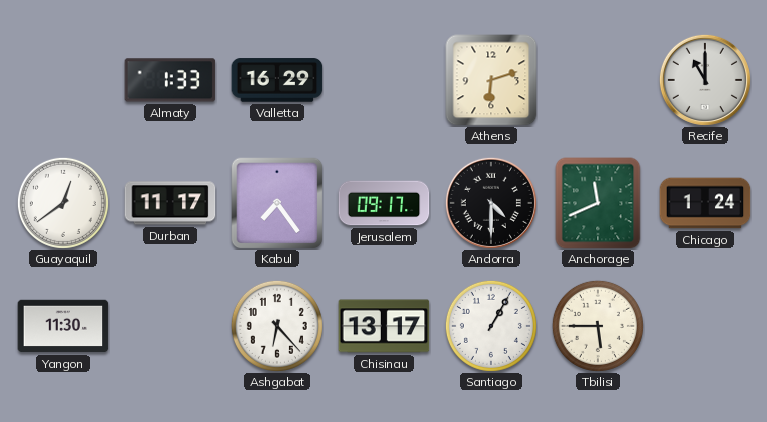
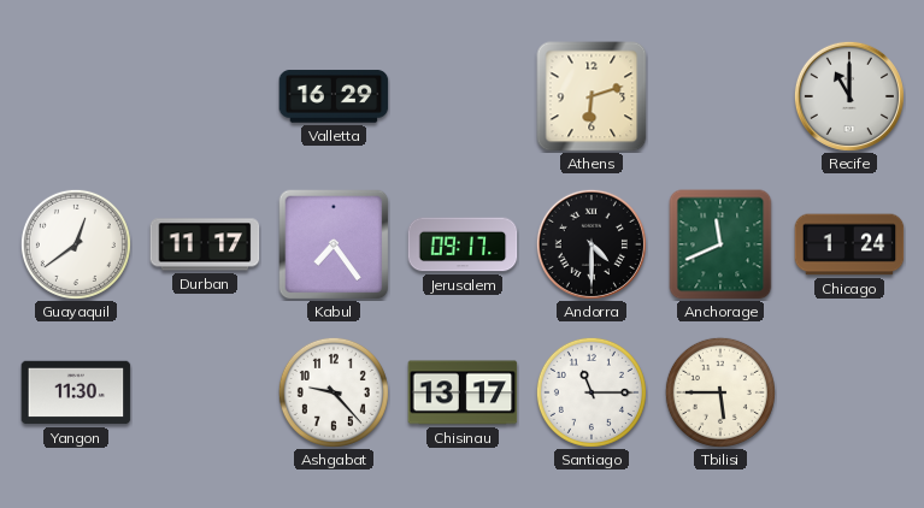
Almaty: 1:33 -> none
Ashgabat: 6:23 -> 9:23
Santiago: 1:05 -> 11:15
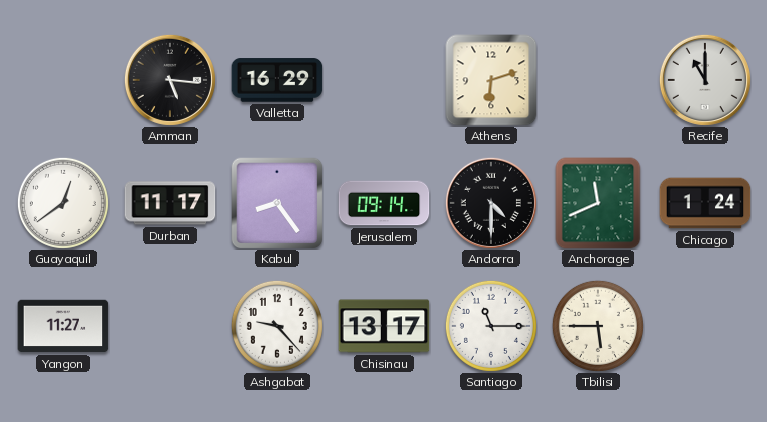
Amman: none -> 5:16
Kabul: 7:24 -> 8:24
Jerusalem: 09:17 -> 09:14
Yangon: 11:30 -> 11:27
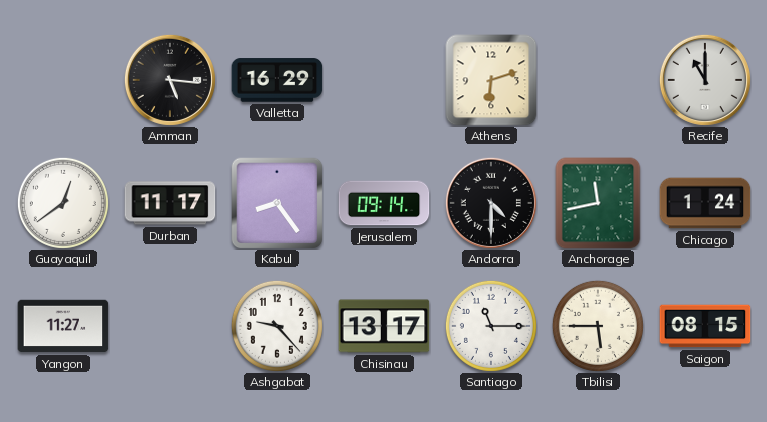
Anchorage: 11:41 -> 11:43
Saigon: none -> 08:15
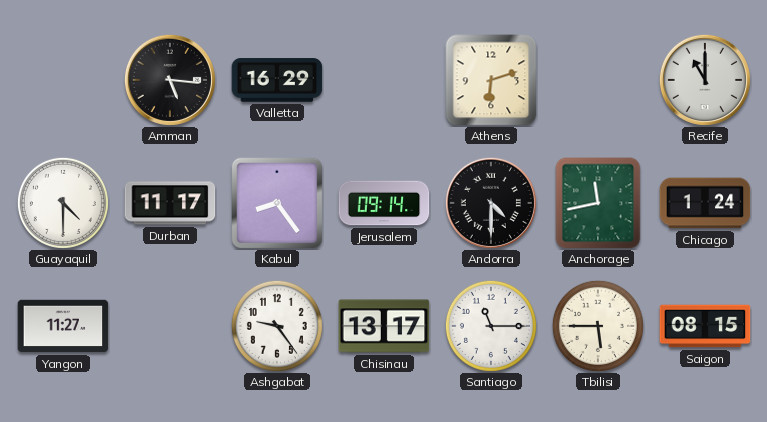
Guayaquil: 12:39 -> 4:30
Ashgabat: 9:23 -> 9:24
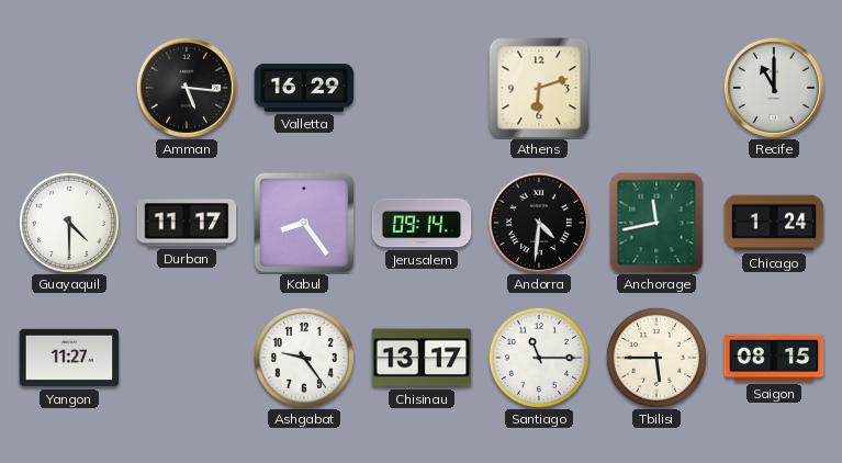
Andorra: 4:30 -> 4:31
